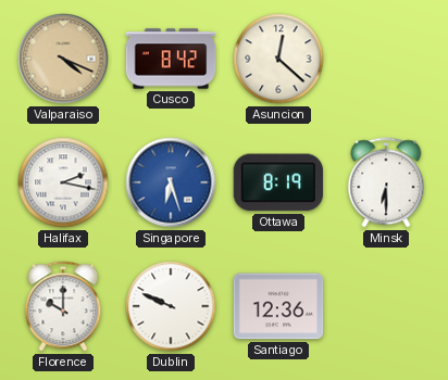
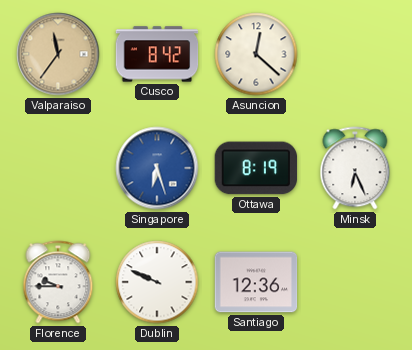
Valparaiso: 4:19 -> 11:36
Halifax: 2:17 -> none
Minsk: 6:30 -> 6:26
Florence: 10:00 -> 9:45
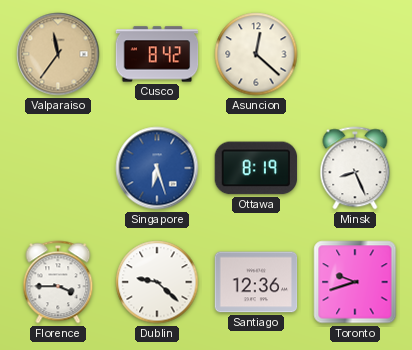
Minsk: 6:26 -> 8:26
Florence: 9:45 -> 3:45
Dublin: 9:49 -> 9:22
Toronto: none -> 9:42
